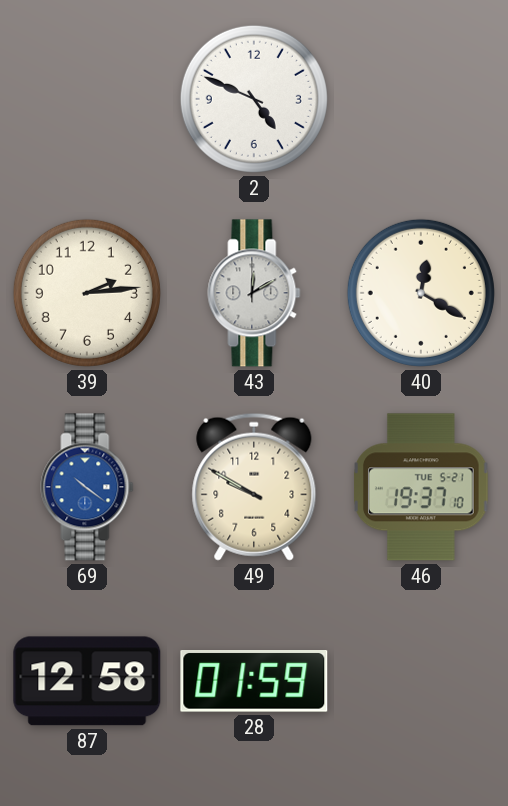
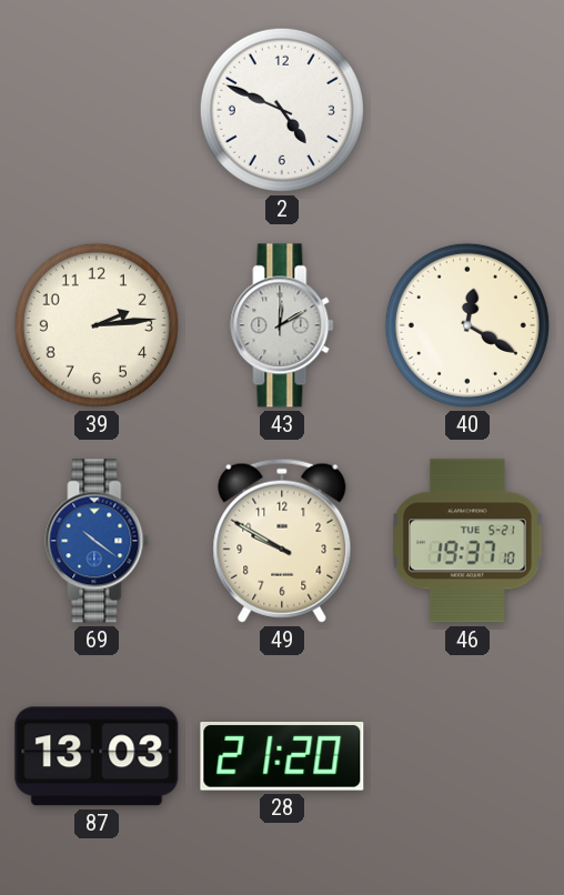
87: 12:58 -> 13:03
28: 01:59 -> 21:20
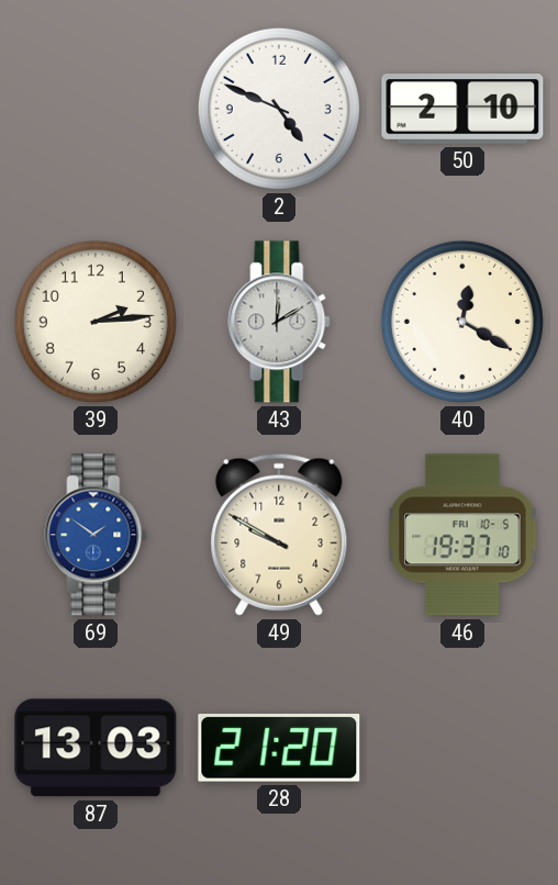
50: none -> 2:10
69: 10:21 -> 1:51
46 date: TUE 5-21 -> FRI 10-5
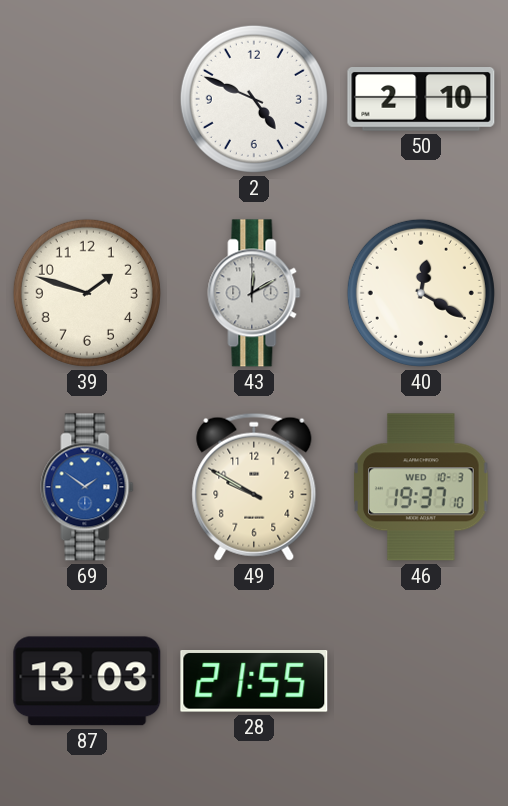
39: 2:14 -> 1:48
46 date: FRI 10-5 -> WED 10-3
28: 21:20 -> 21:55
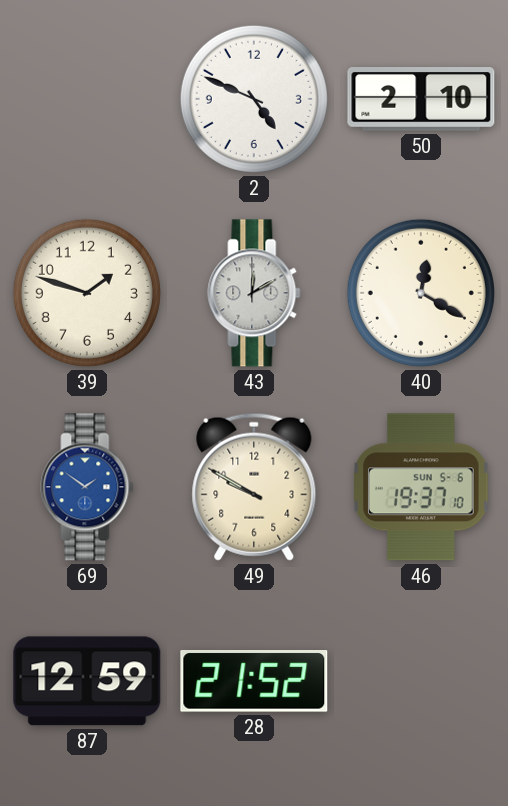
46 date: WED 10-3 -> SUN 5-6
87: 13:03 -> 12:59
28: 21:55 -> 21:52
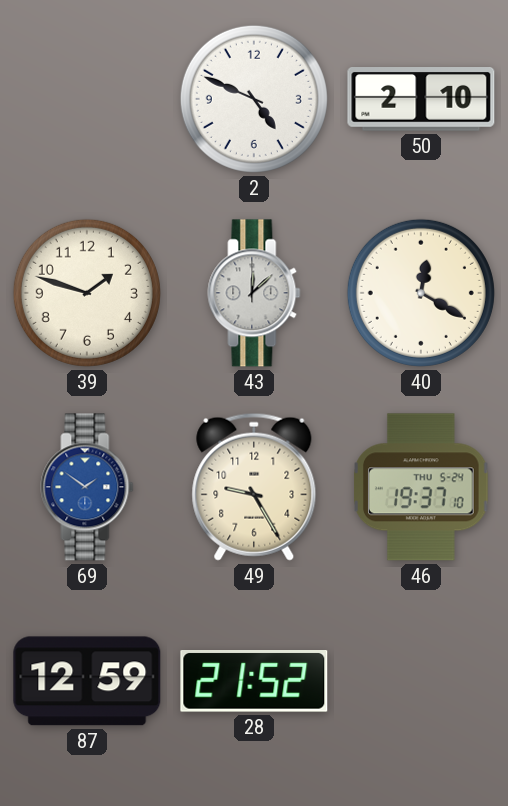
43: 12:10 -> 12:08
49: 9:50 -> 9:25
46 date: SUN 5-6 -> THU 5-24
